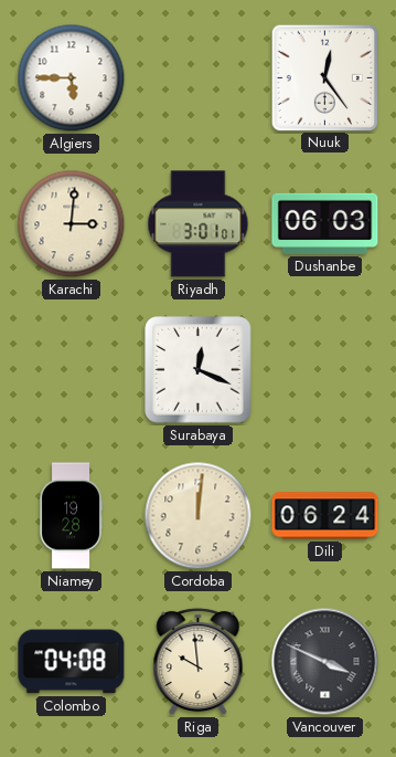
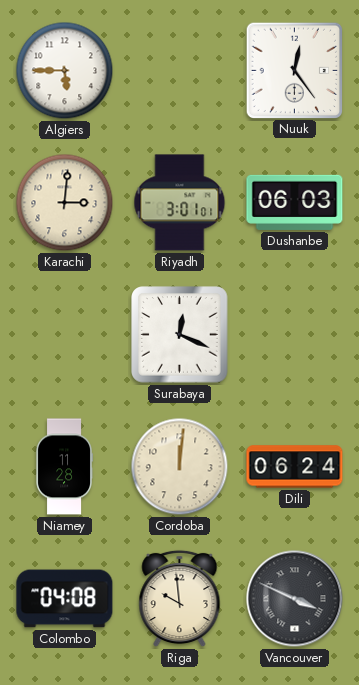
Niamey: 19:28 -> 11:28
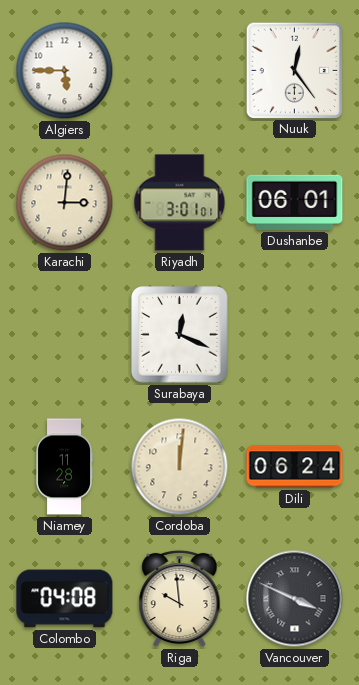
Dushanbe: 06:03 -> 06:01
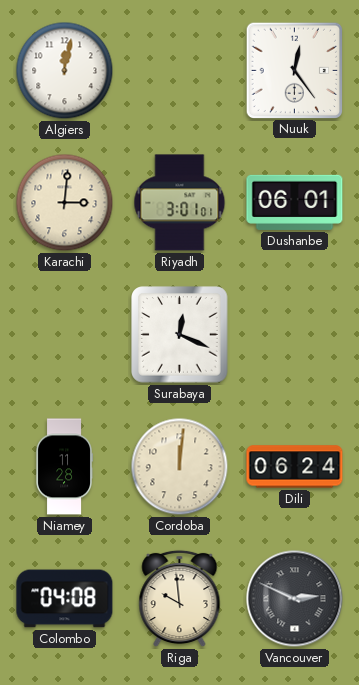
Algiers: 5:45 -> 12:02
Vancouver: 3:49 -> 2:49
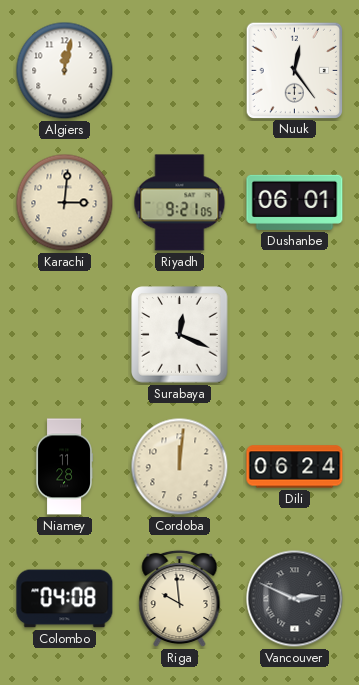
Riyadh: 3:01 -> 9:21
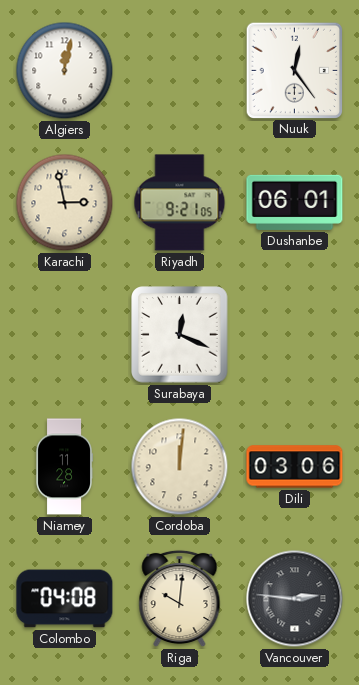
Karachi: 3:01 -> 2:58
Dili: 06:24 -> 03:06
Riga: 9:59 -> 10:01
Vancouver: 2:49 -> 2:46
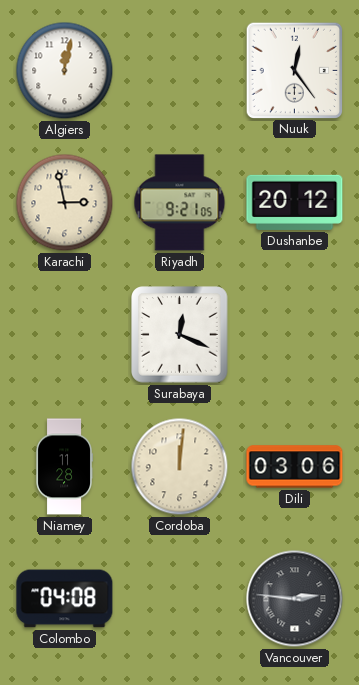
Dushanbe: 06:01 -> 20:12
Riga: 10:01 -> none
